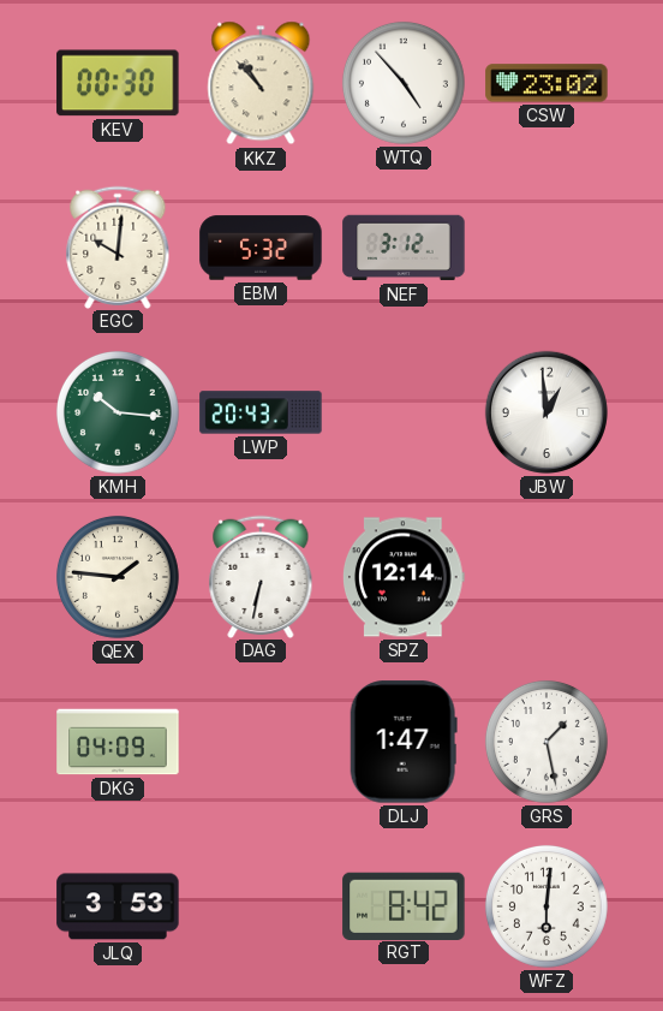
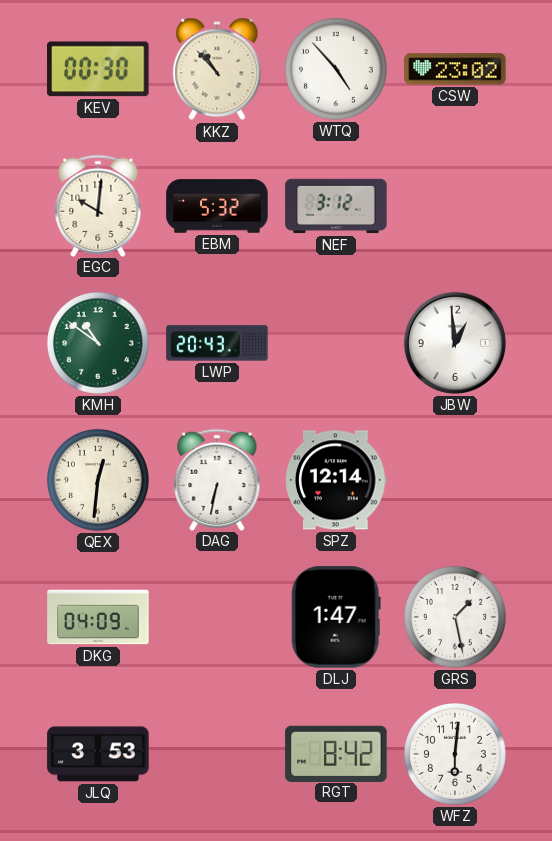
KMH: 10:16 -> 10:51
QEX: 1:46 -> 12:31
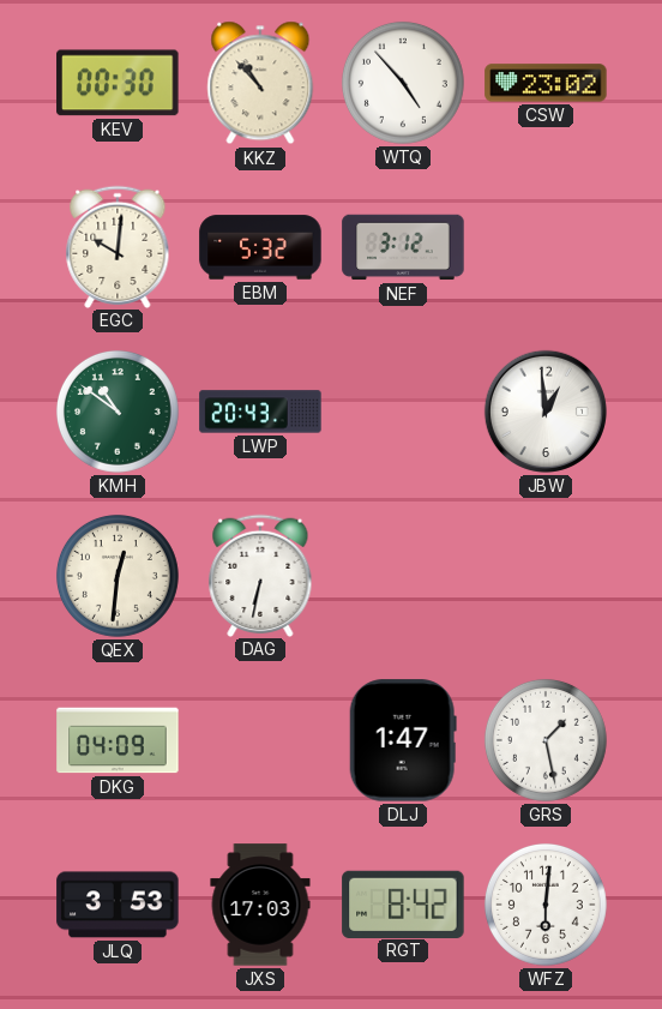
SPZ: 12:14 -> none
JXS: none -> 17:03
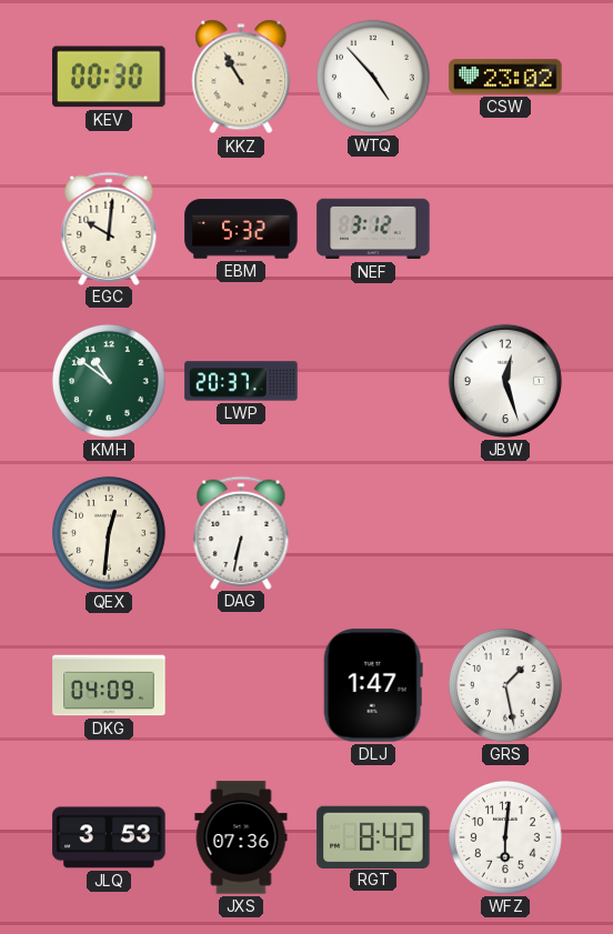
KKZ: 10:53 -> 10:55
LWP: 20:43 -> 20:37
JBW: 12:59 -> 12:27
JXS: 17:03 -> 07:36
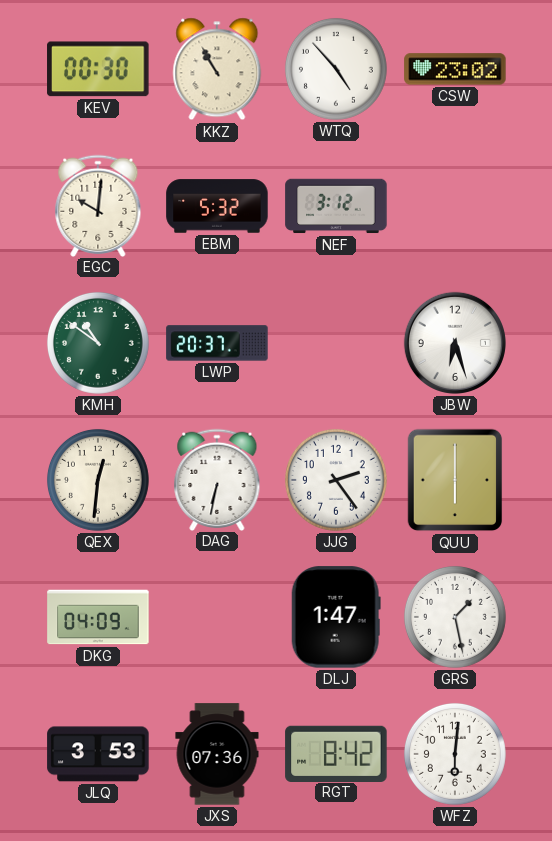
JBW: 12:27 -> 6:27
JJG: none -> 2:24
QUU: none -> 6:00
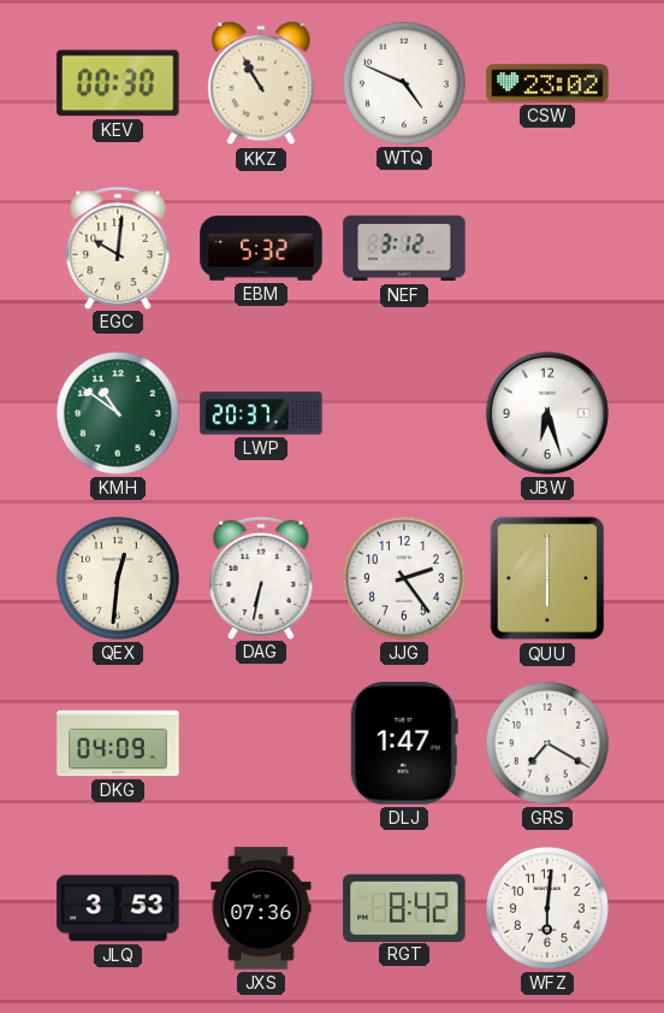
WTQ: 4:53 -> 4:49
GRS: 1:28 -> 7:20
